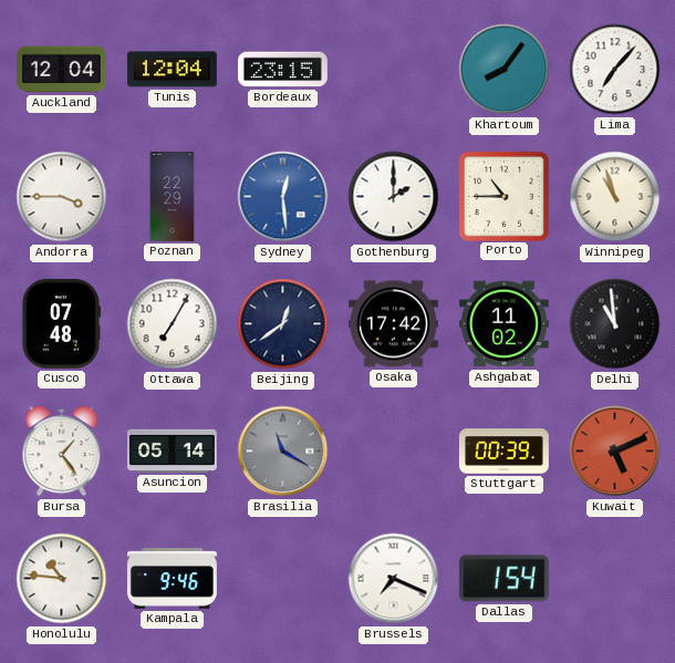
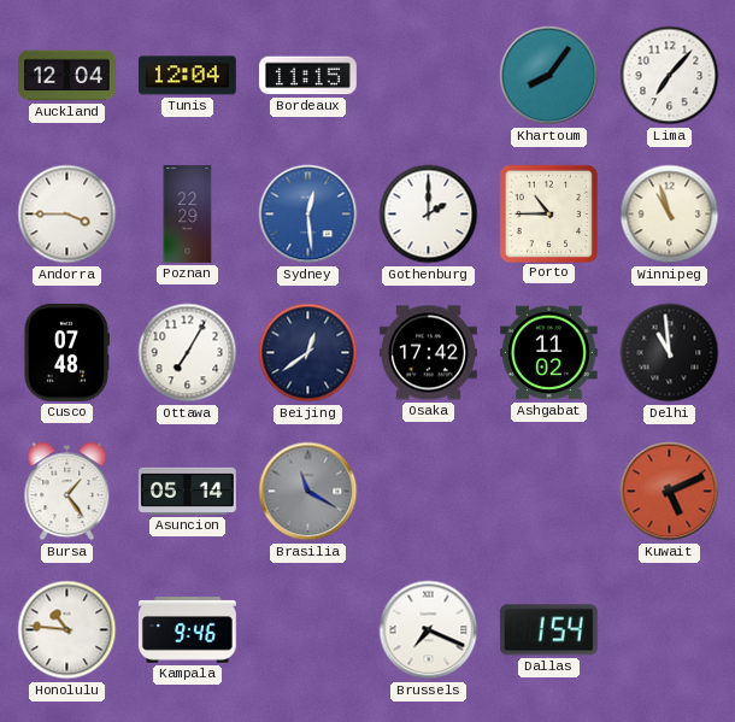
Bordeaux: 23:15 -> 11:15
Stuttgart: 00:39 -> none
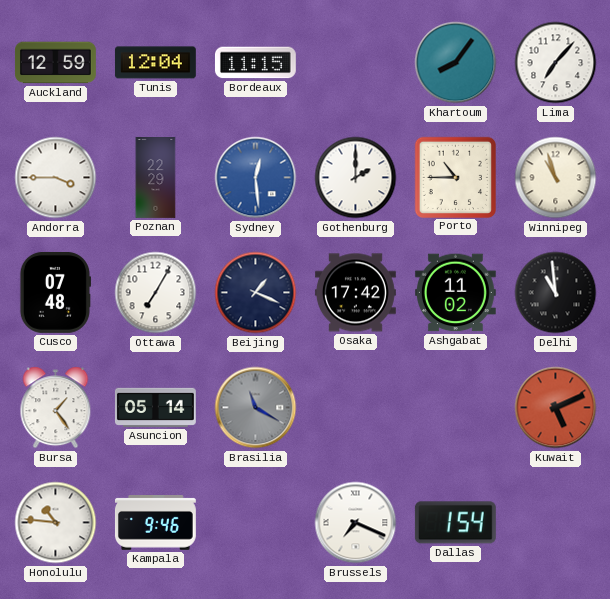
Auckland: 12:04 -> 12:59
Beijing: 12:39 -> 1:19
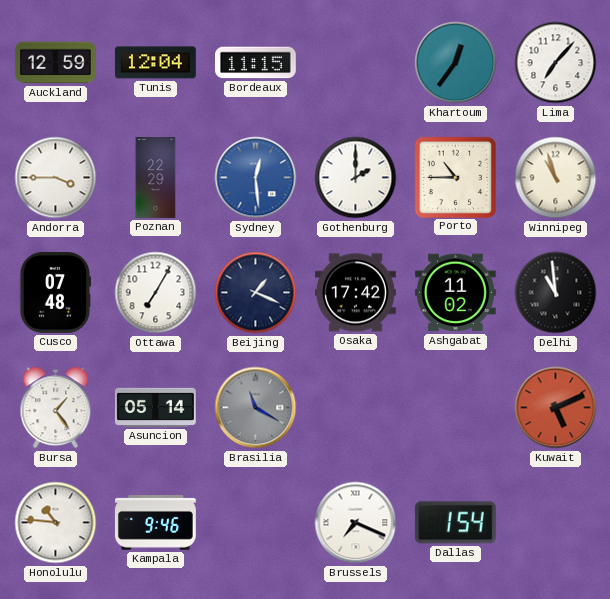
Khartoum: 8:06 -> 12:36
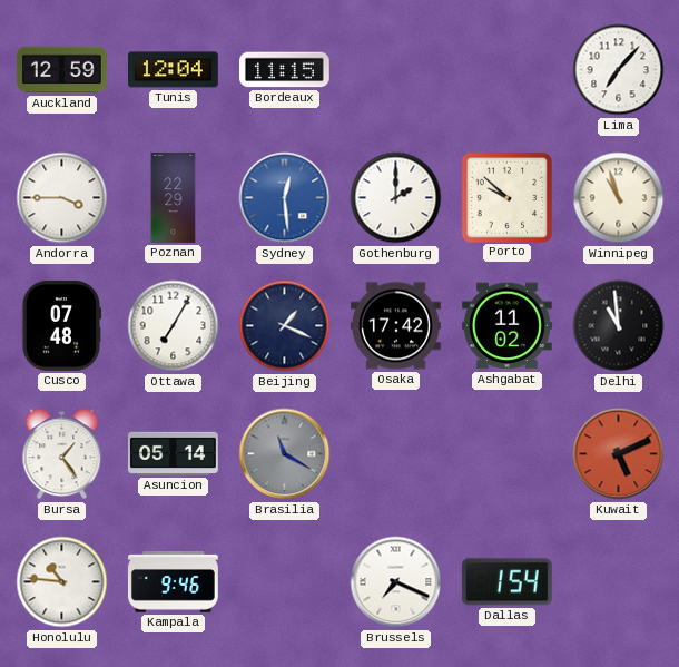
Khartoum: 12:36 -> none
Porto: 10:45 -> 9:52
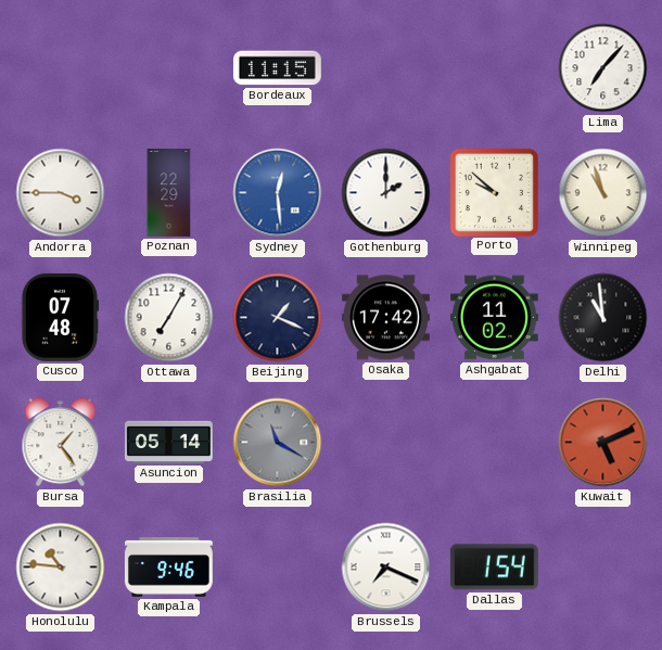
Auckland: 12:59 -> none
Tunis: 12:04 -> none
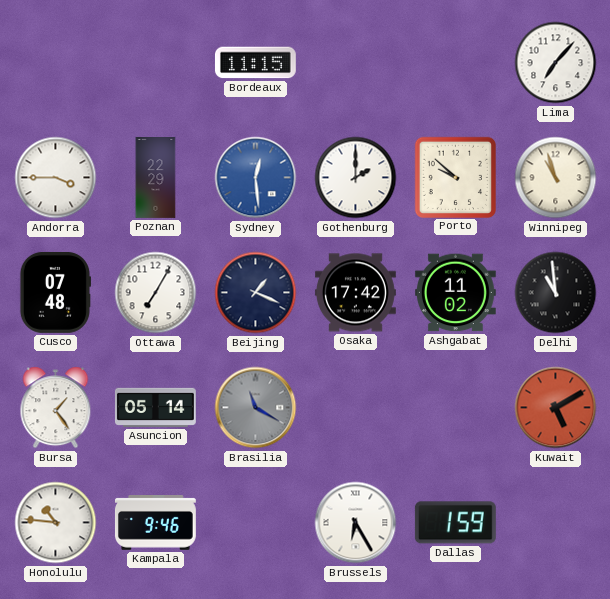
Kuwait: 5:11 -> 5:10
Brussels: 7:19 -> 6:25
Dallas: 1:54 -> 1:59
